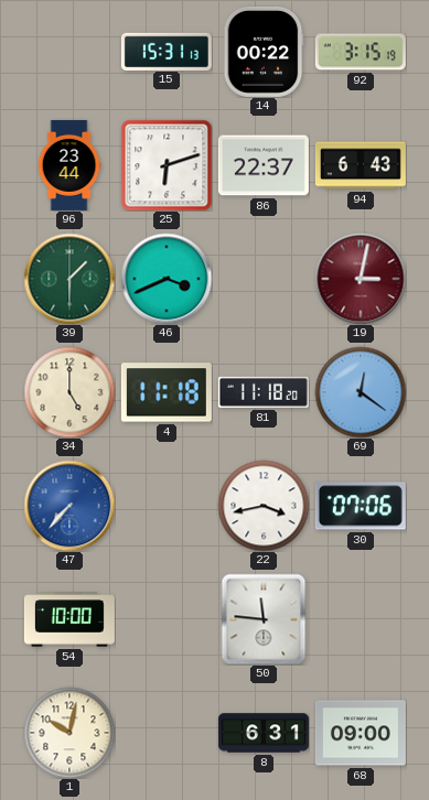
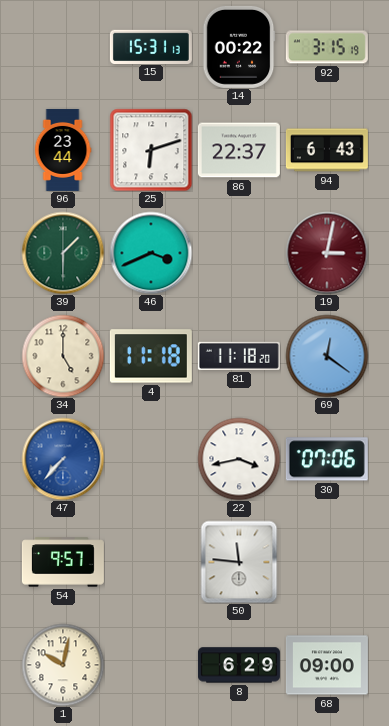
54: 10:00 -> 9:57
8: 6:31 -> 6:29
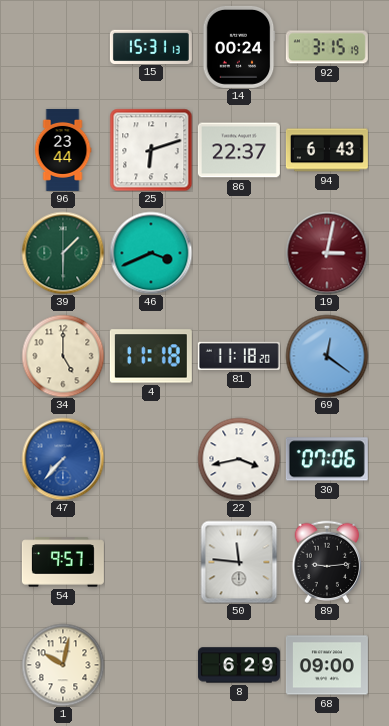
14: 00:22 -> 00:24
89: none -> 9:14
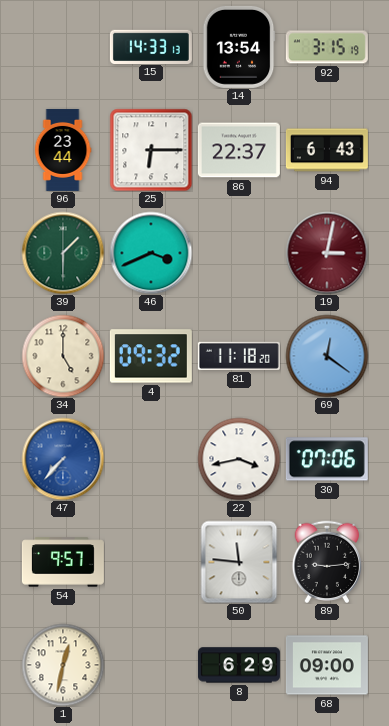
15: 15:31 -> 14:33
14: 00:24 -> 13:54
25: 6:12 -> 6:15
4: 11:18 -> 09:32
1: 10:02 -> 12:32
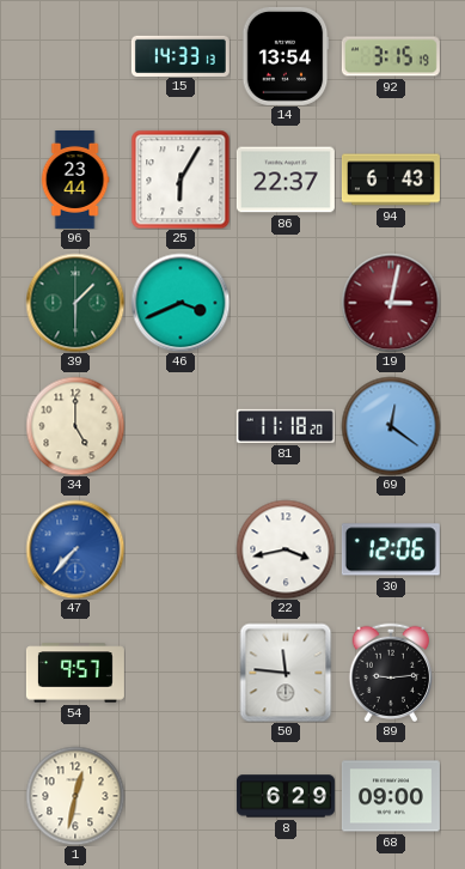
25: 6:15 -> 6:05
4: 09:32 -> none
30: 07:06 -> 12:06
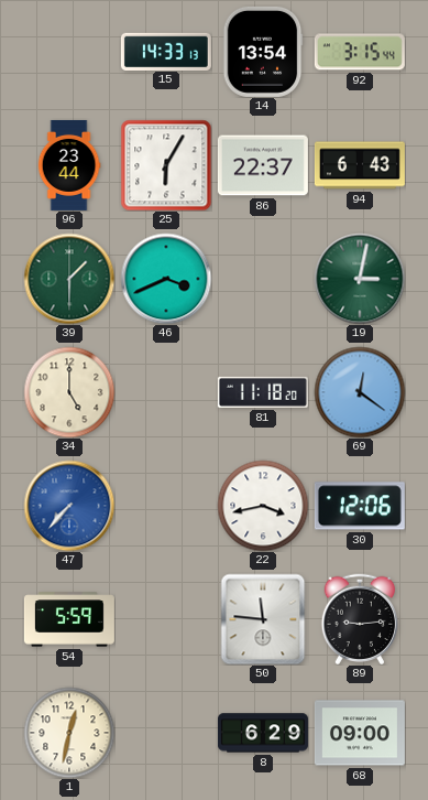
92: 3:15:19 -> 3:15:44
19 dial: burgundy -> green
54: 9:57 -> 5:59
